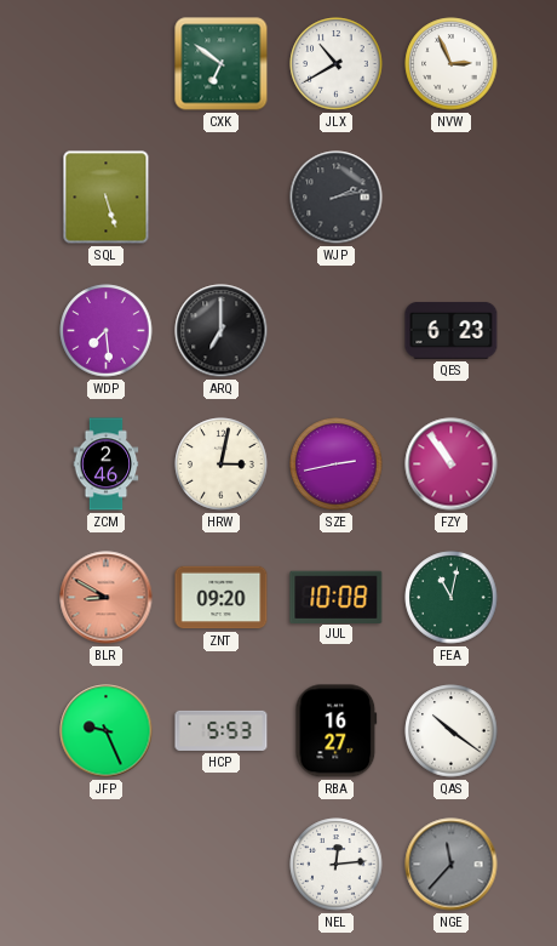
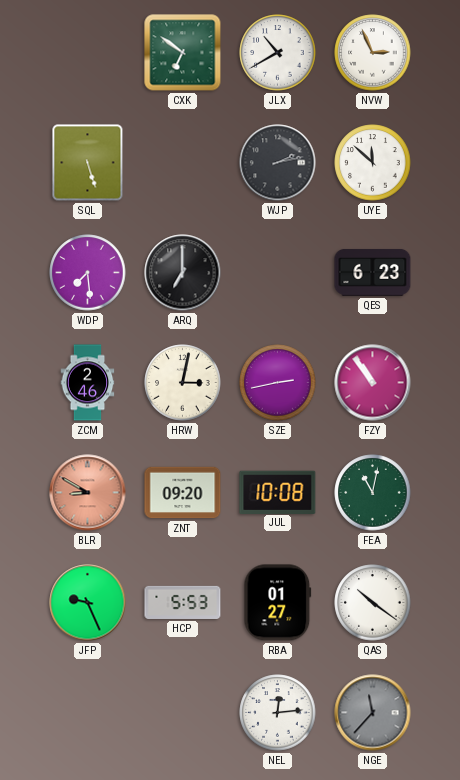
UYE: none -> 11:52
RBA: 16:27 -> 01:27
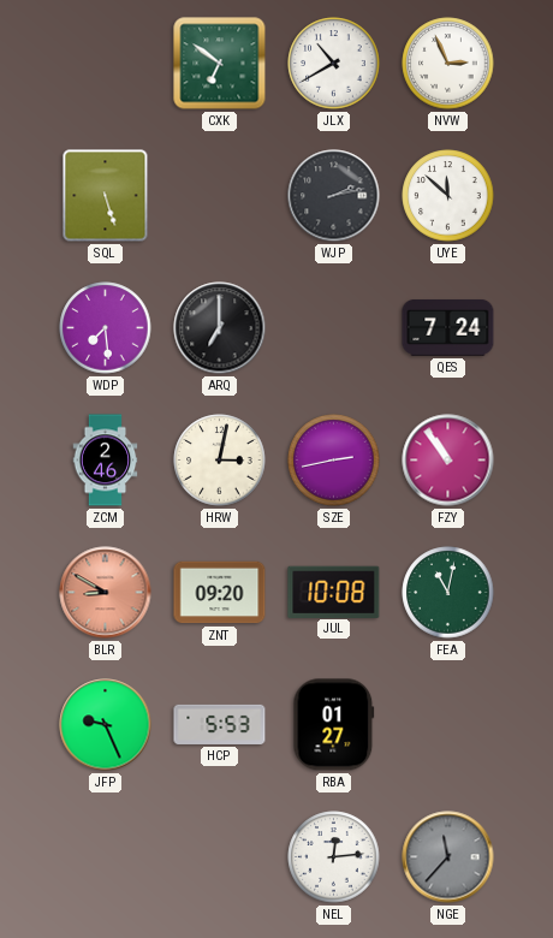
QES: 6:23 -> 7:24
QAS: 10:21 -> none
